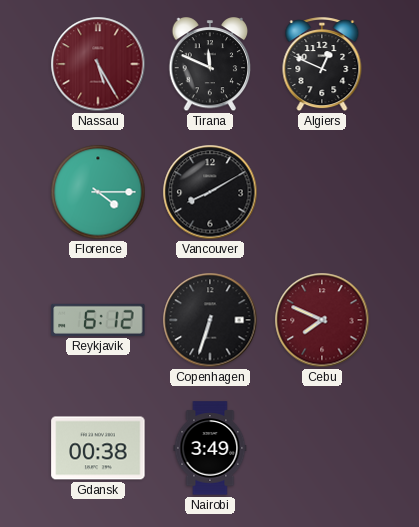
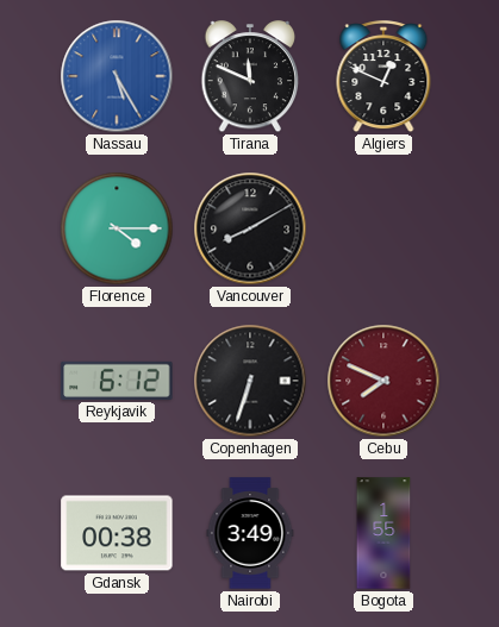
Nassau dial: burgundy -> blue
Bogota: none -> 1:55
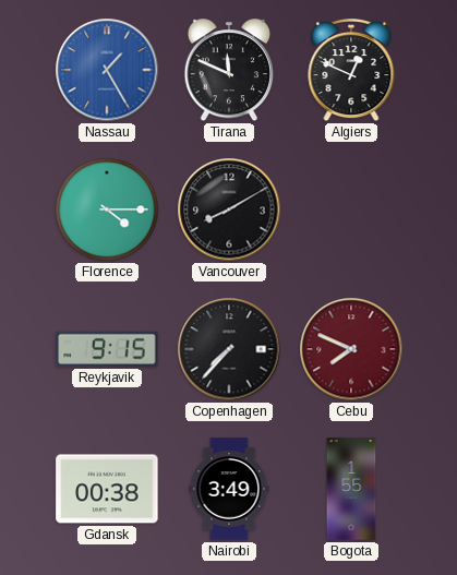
Nassau: 5:25 -> 1:25
Reykjavik: 6:12 -> 9:15
Copenhagen: 6:33 -> 7:37
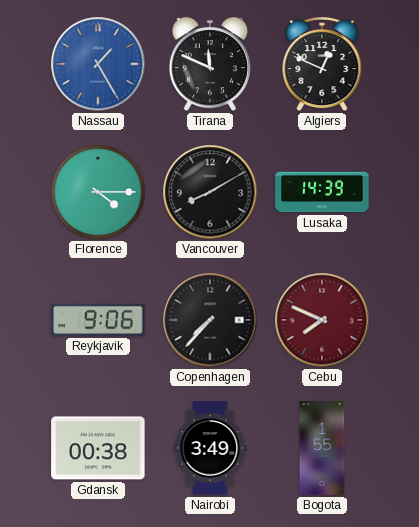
Lusaka: none -> 14:39
Reykjavik: 9:15 -> 9:06
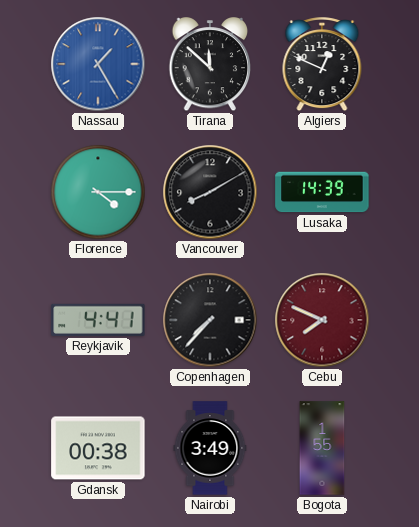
Tirana: 11:49 -> 11:52
Reykjavik: 9:06 -> 4:41
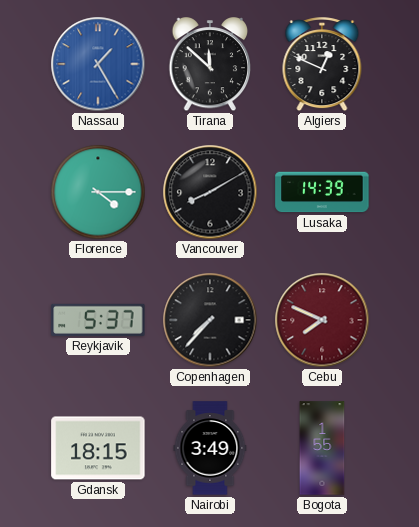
Reykjavik: 4:41 -> 5:37
Gdansk: 00:38 -> 18:15
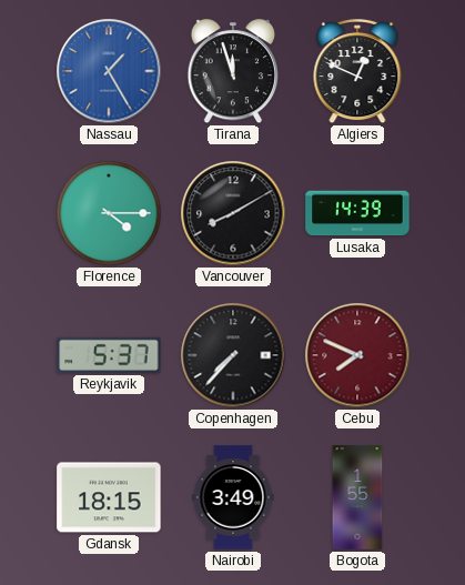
Tirana: 11:52 -> 11:57
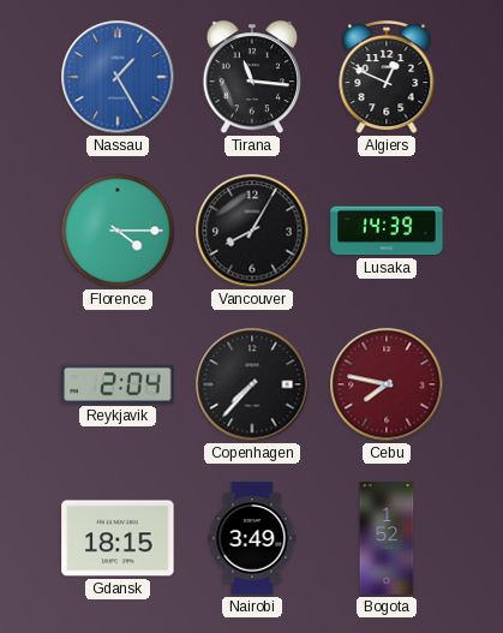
Tirana: 11:57 -> 11:16
Vancouver: 8:10 -> 8:05
Reykjavik: 5:37 -> 2:04
Cebu: 7:49 -> 7:47
Bogota: 1:55 -> 1:52
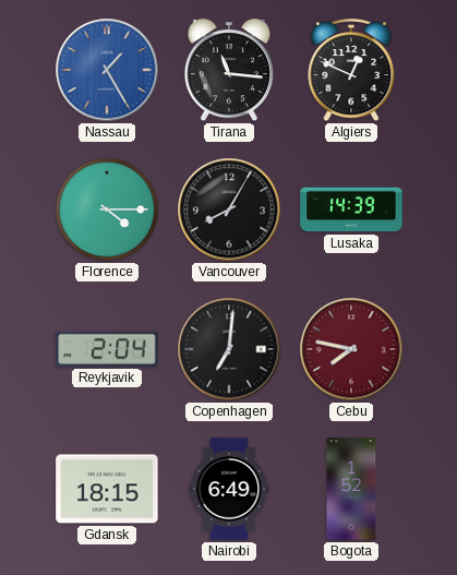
Copenhagen: 7:37 -> 7:01
Nairobi: 3:49 -> 6:49
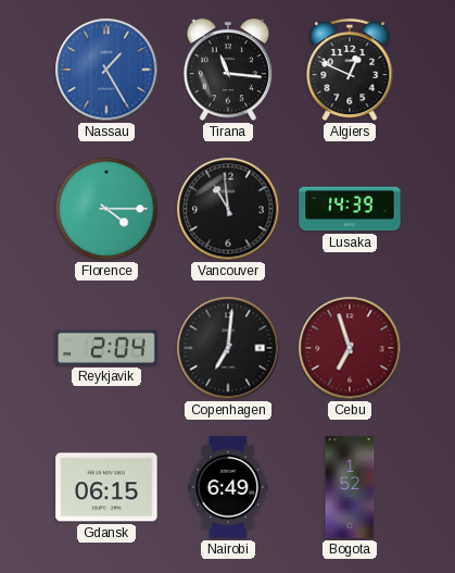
Vancouver: 8:05 -> 10:59
Cebu: 7:47 -> 6:57
Gdansk: 18:15 -> 06:15
